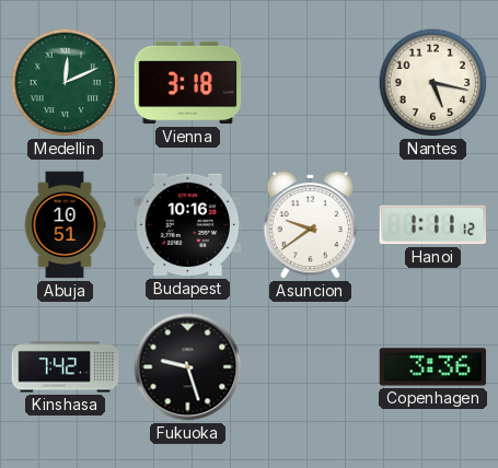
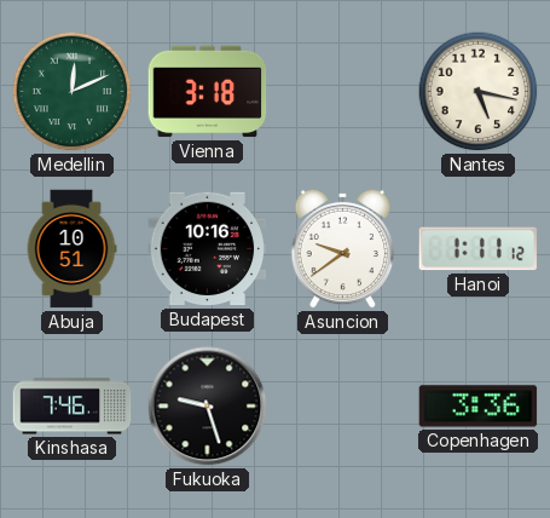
Kinshasa: 7:42 -> 7:46
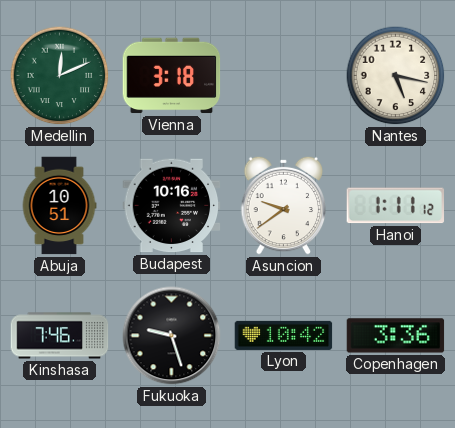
Lyon: none -> 10:42
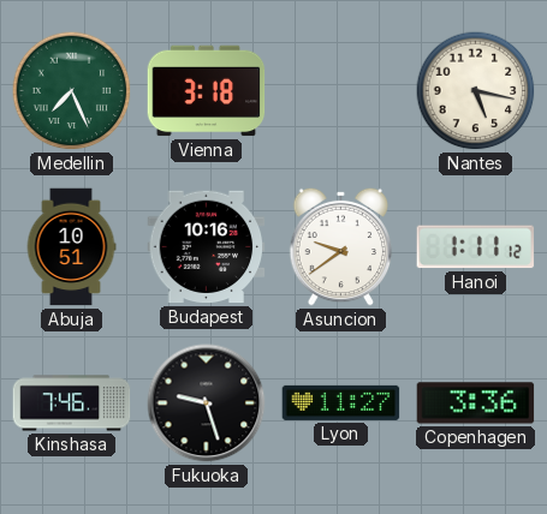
Medellin: 12:11 -> 7:26
Lyon: 10:42 -> 11:27
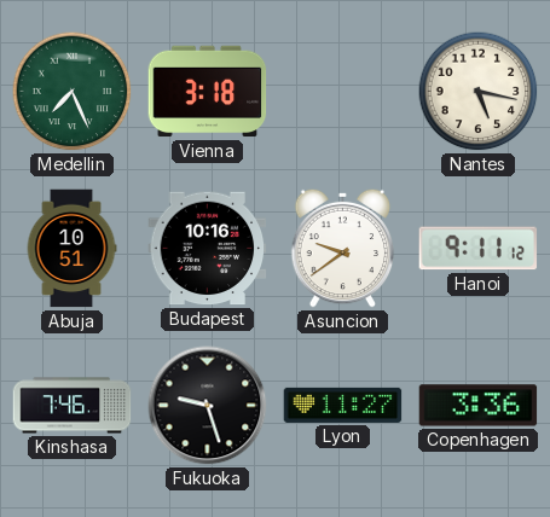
Hanoi: 1:11 -> 9:11
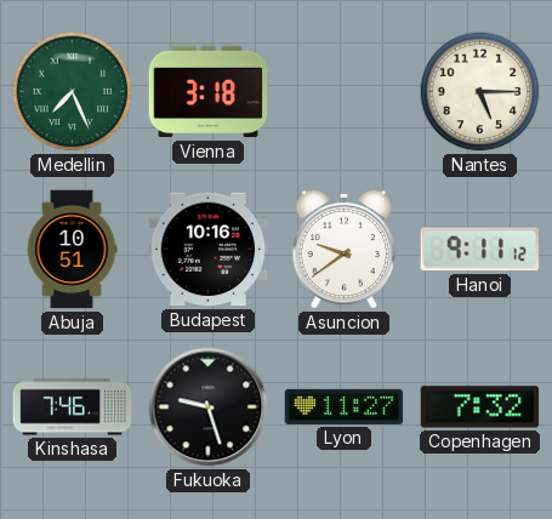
Nantes: 5:17 -> 5:15
Copenhagen: 3:36 -> 7:32
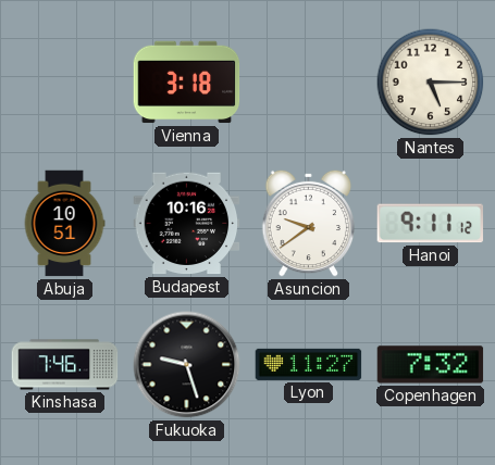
Medellin: 7:26 -> none
